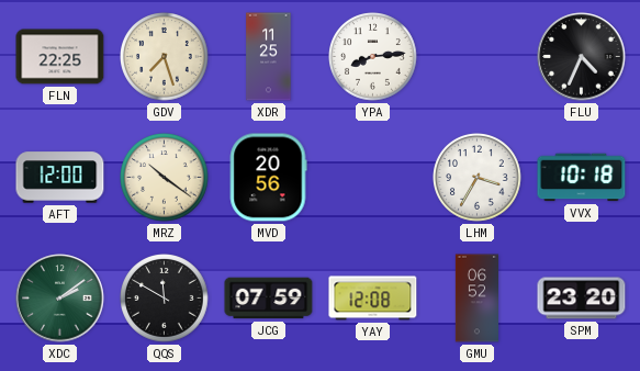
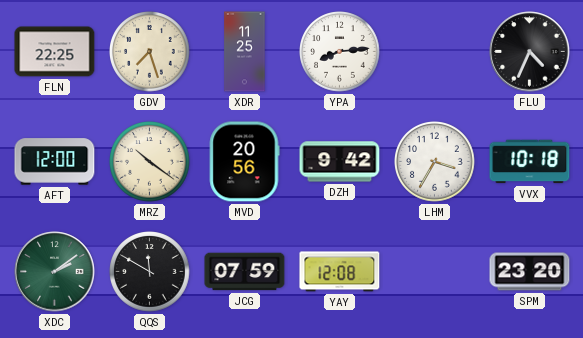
DZH: none -> 9:42
GMU: 06:52 -> none
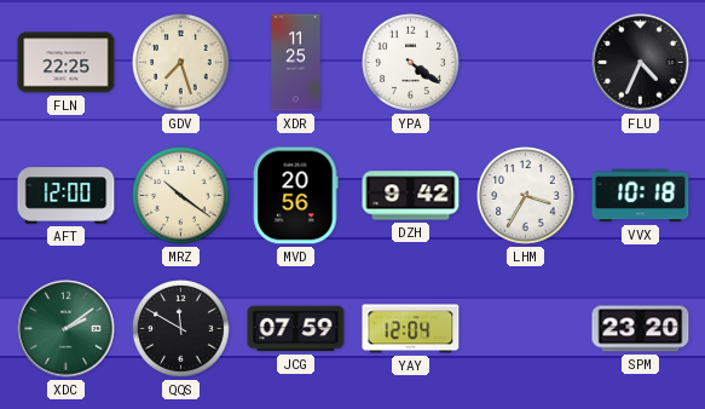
YPA: 8:14 -> 4:21
YAY: 12:08 -> 12:04
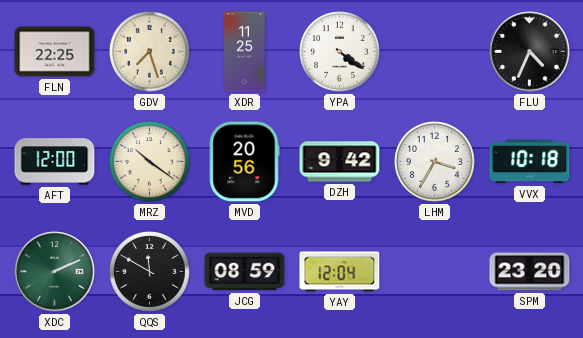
XDC: 2:09 -> 2:11
JCG: 07:59 -> 08:59
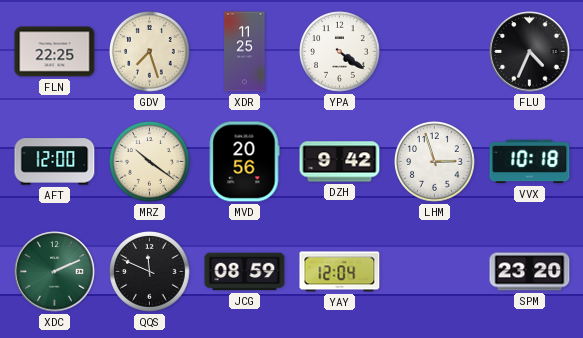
LHM: 3:35 -> 2:57
QQS: 11:50 -> 11:49
